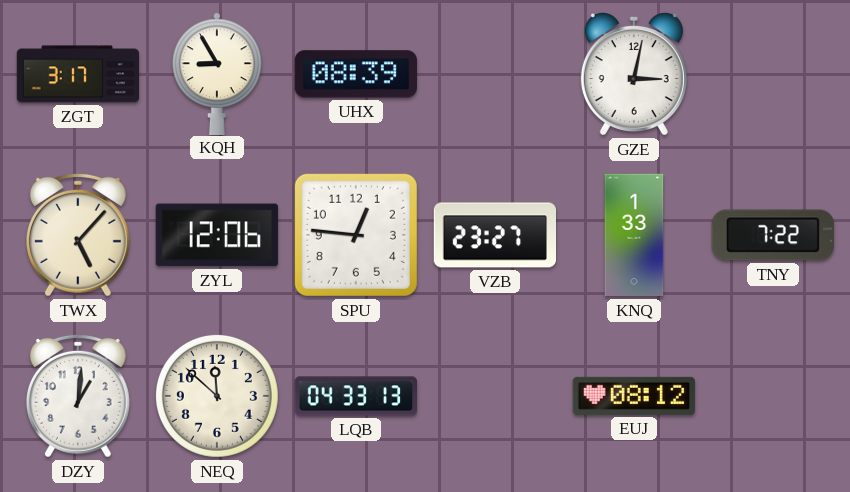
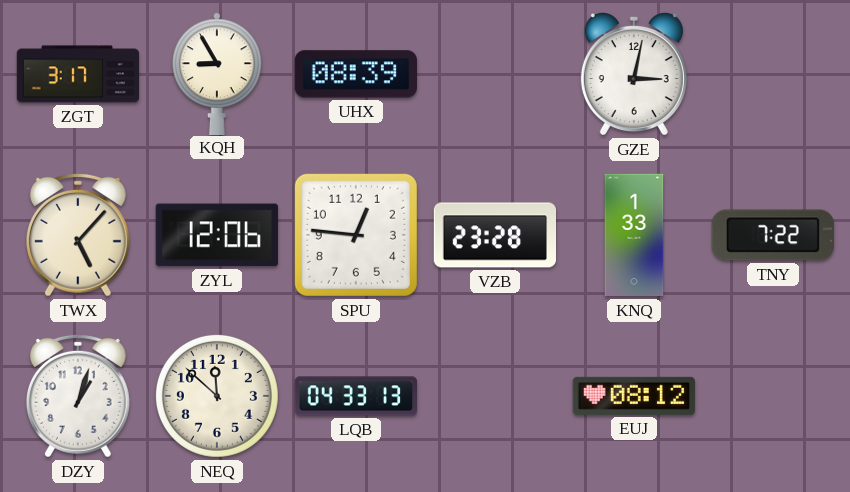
VZB: 23:27 -> 23:28
DZY: 1:01 -> 1:03
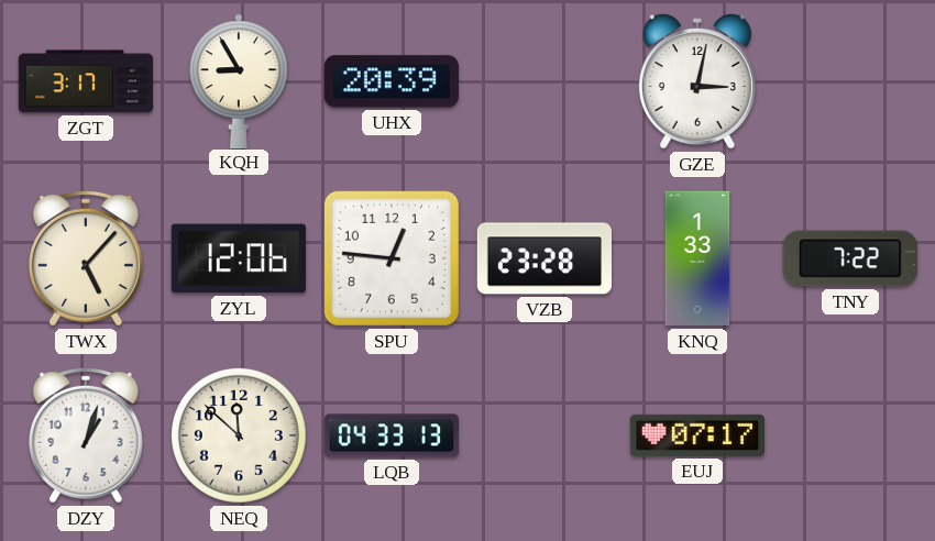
UHX: 08:39 -> 20:39
EUJ: 08:12 -> 07:17
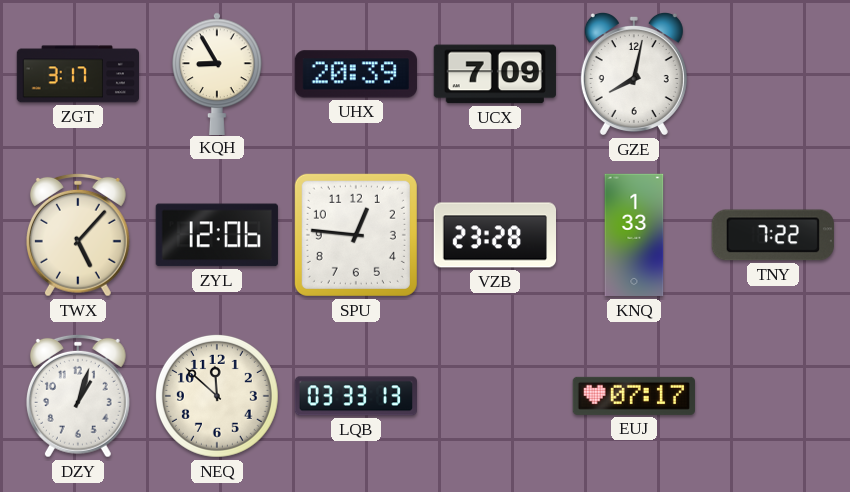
UCX: none -> 7:09
GZE: 3:02 -> 8:02
LQB: 04:33 -> 03:33
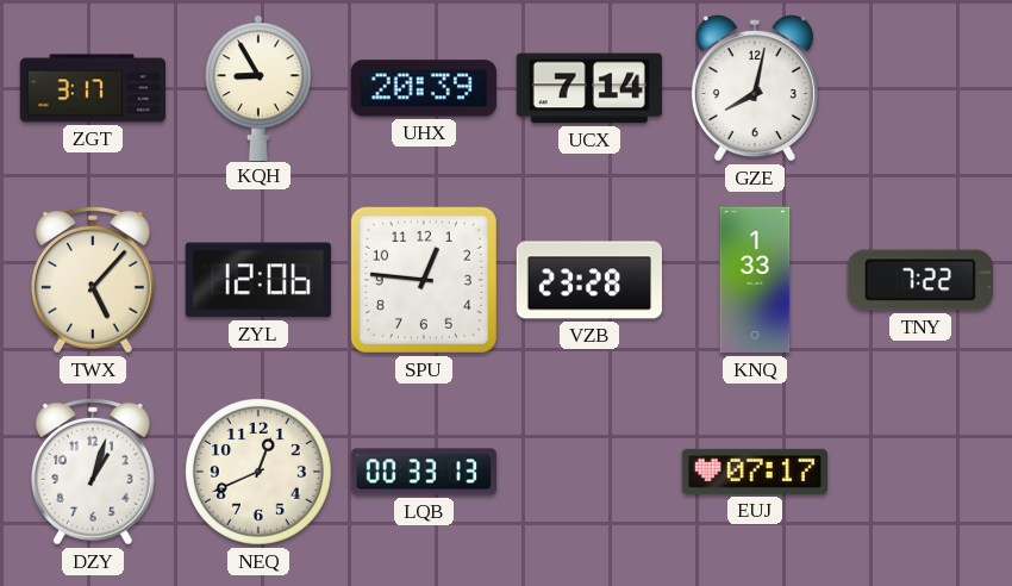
UCX: 7:09 -> 7:14
NEQ: 11:52 -> 12:41
LQB: 03:33 -> 00:33
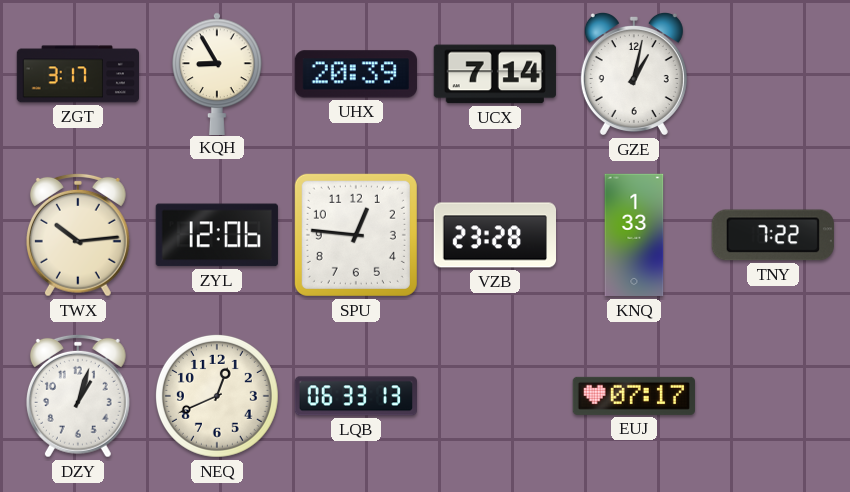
GZE: 8:02 -> 1:02
TWX: 5:07 -> 10:14
LQB: 00:33 -> 06:33
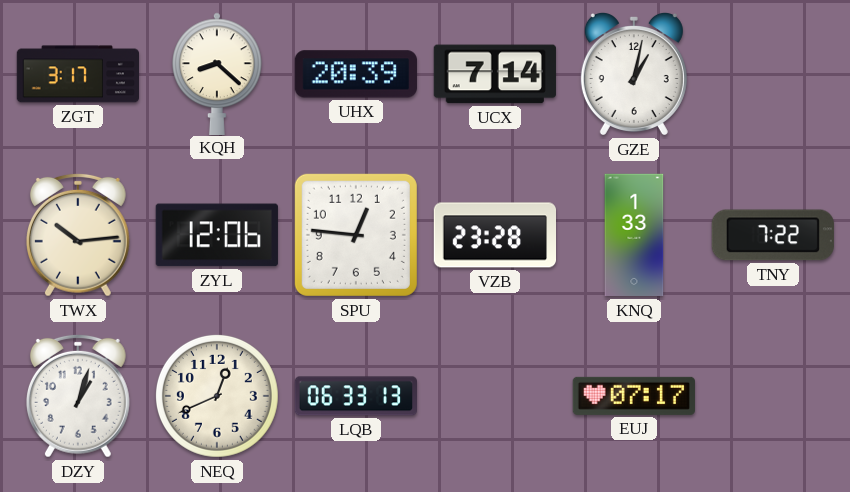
KQH: 8:55 -> 8:22
